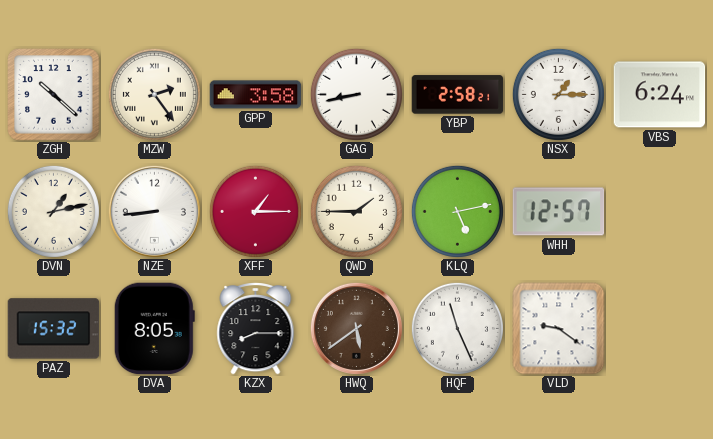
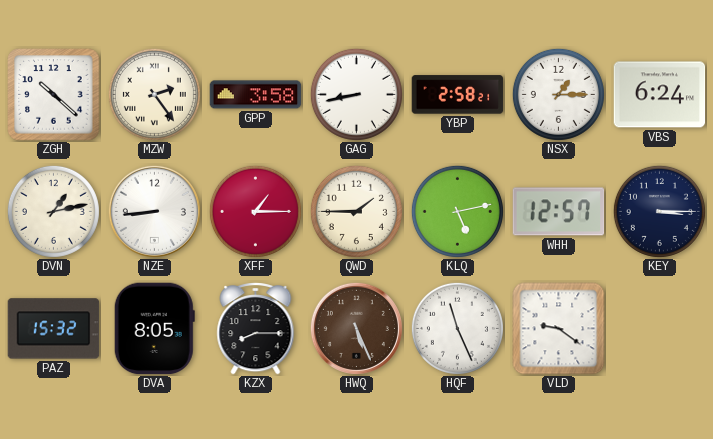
KEY: none -> 3:15
HWQ: 5:39 -> 5:26
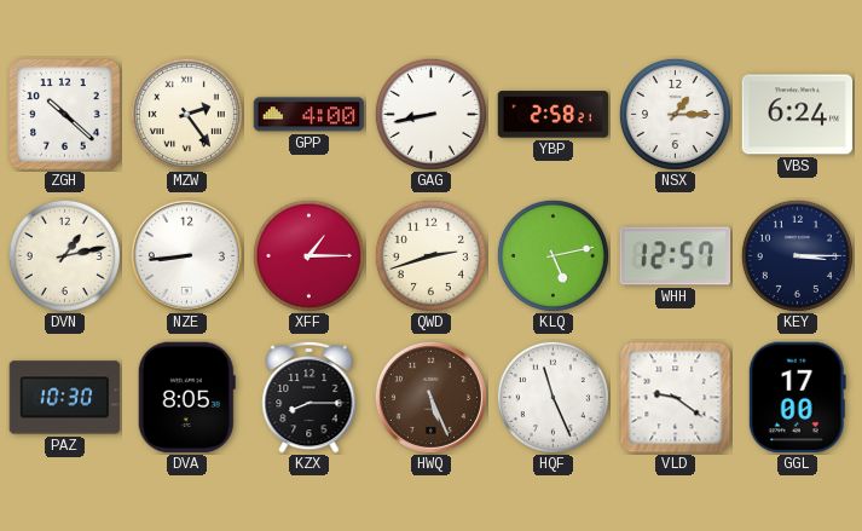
GPP: 3:58 -> 4:00
QWD: 1:45 -> 2:42
PAZ: 15:32 -> 10:30
GGL: none -> 17:00
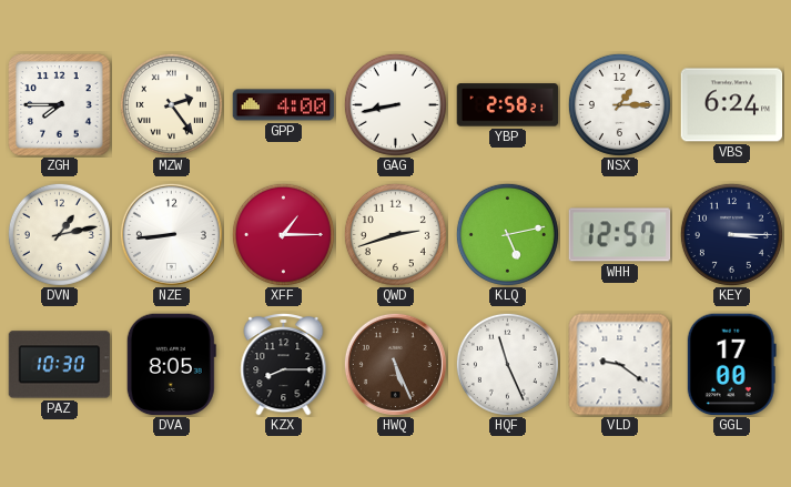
ZGH: 10:22 -> 7:45
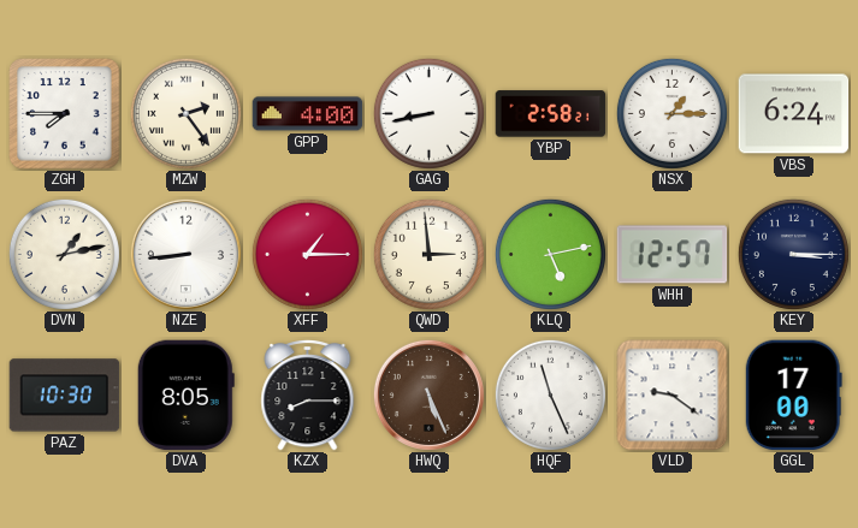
QWD: 2:42 -> 2:59
